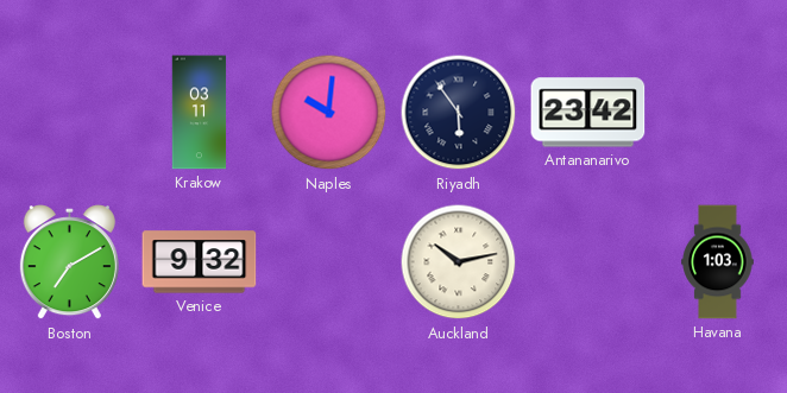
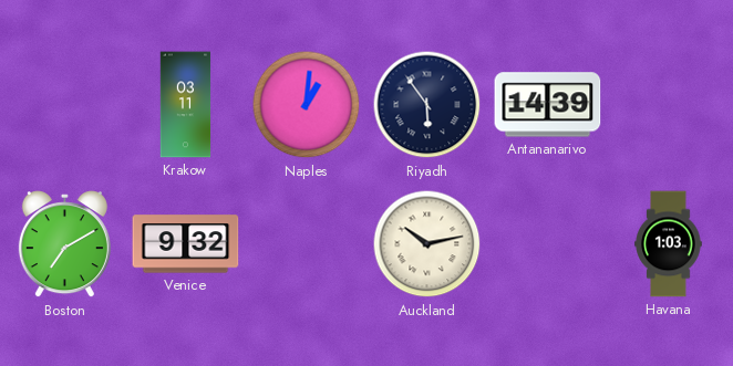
Naples: 10:01 -> 1:01
Antananarivo: 23:42 -> 14:39
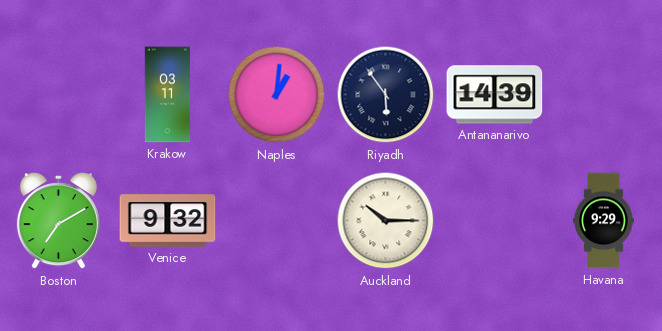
Auckland: 10:13 -> 10:15
Havana: 1:03 -> 9:29
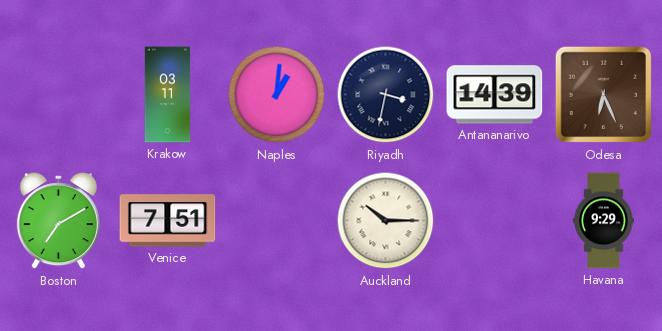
Riyadh: 5:54 -> 3:32
Odesa: none -> 6:26
Venice: 9:32 -> 7:51
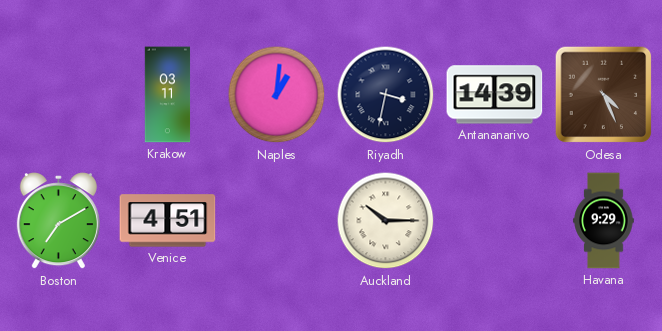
Odesa: 6:26 -> 4:26
Venice: 7:51 -> 4:51
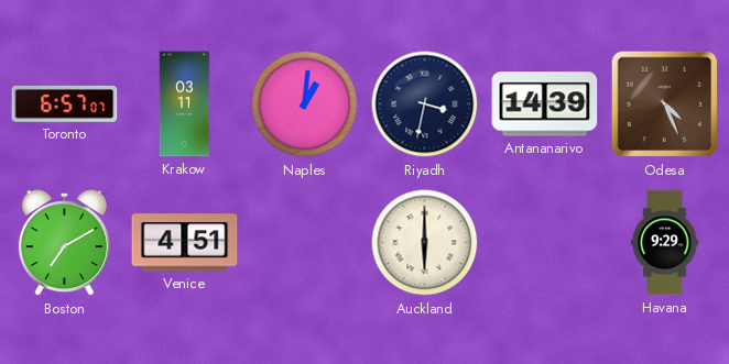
Toronto: none -> 6:57
Auckland: 10:15 -> 6:00
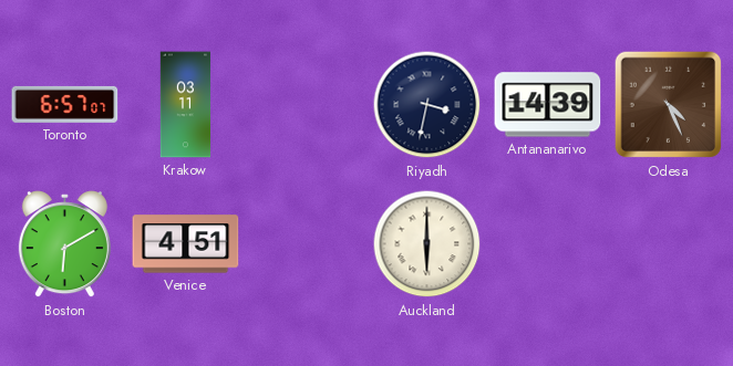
Naples: 1:01 -> none
Boston: 7:10 -> 6:10
Havana: 9:29 -> none
